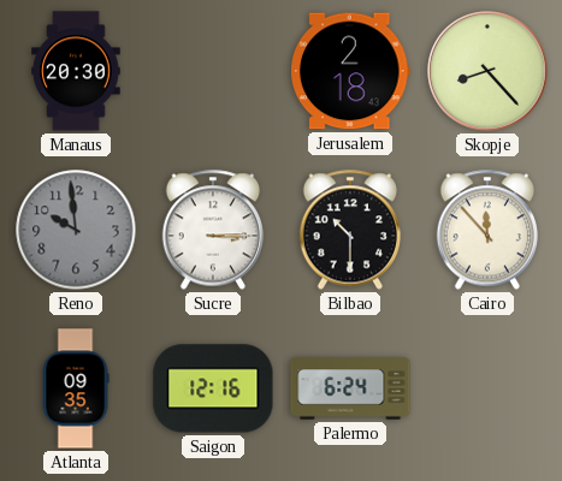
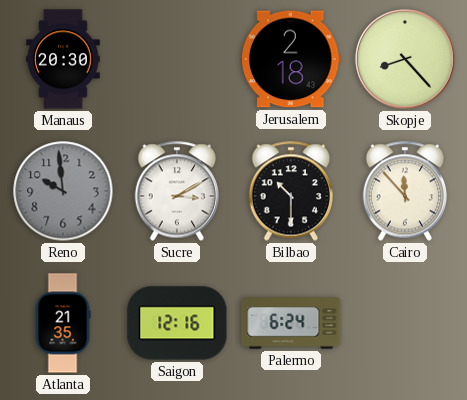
Sucre: 3:15 -> 3:10
Atlanta: 09:35 -> 21:35
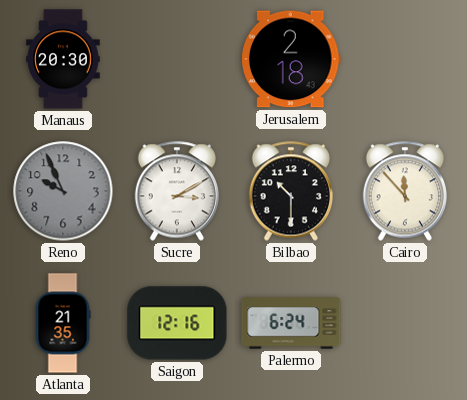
Skopje: 8:23 -> none
Reno: 9:59 -> 9:56
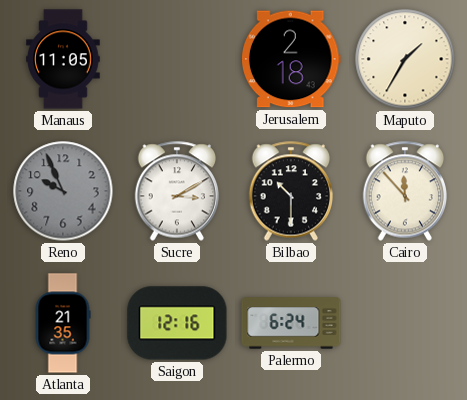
Manaus: 20:30 -> 11:05
Maputo: none -> 1:35
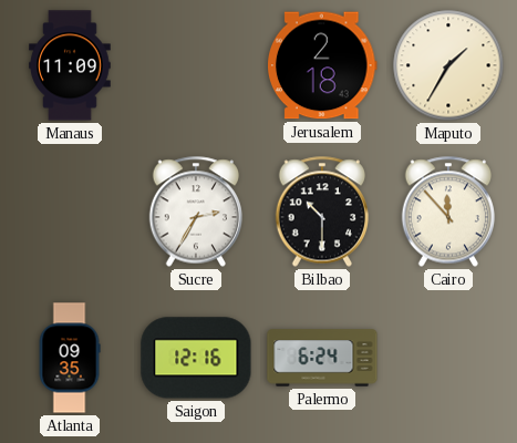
Manaus: 11:05 -> 11:09
Reno: 9:56 -> none
Sucre: 3:10 -> 2:35
Atlanta: 21:35 -> 09:35
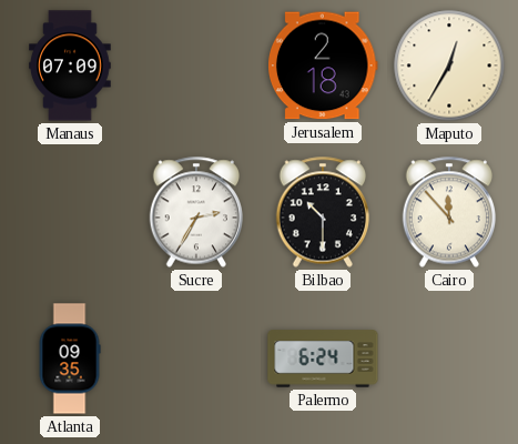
Manaus: 11:09 -> 07:09
Maputo: 1:35 -> 12:35
Saigon: 12:16 -> none
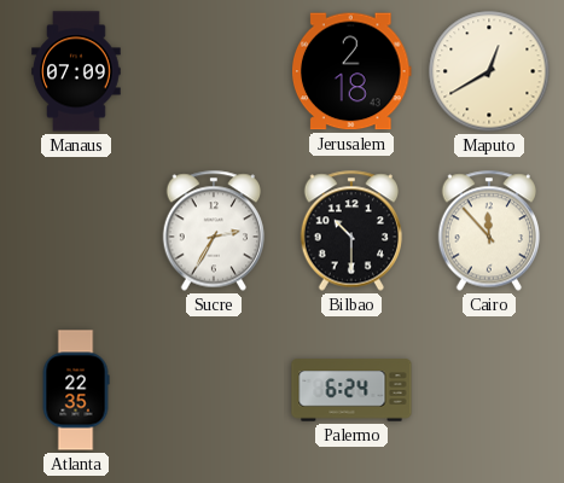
Maputo: 12:35 -> 12:40
Atlanta: 09:35 -> 22:35
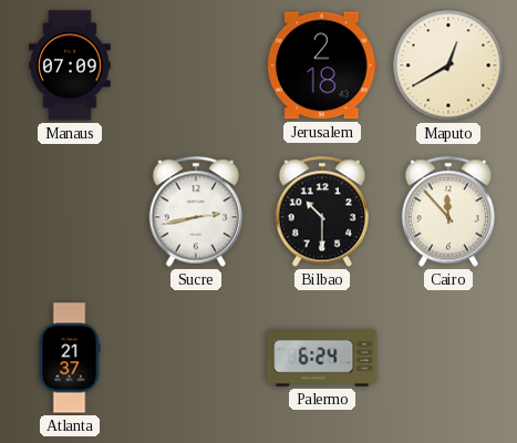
Sucre: 2:35 -> 2:43
Atlanta: 22:35 -> 21:37
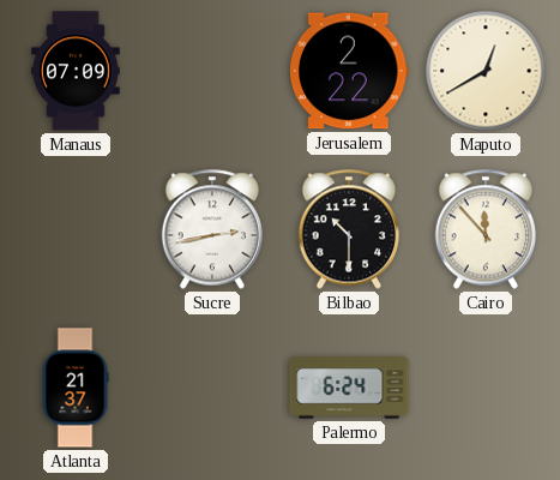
Jerusalem: 2:18 -> 2:22
